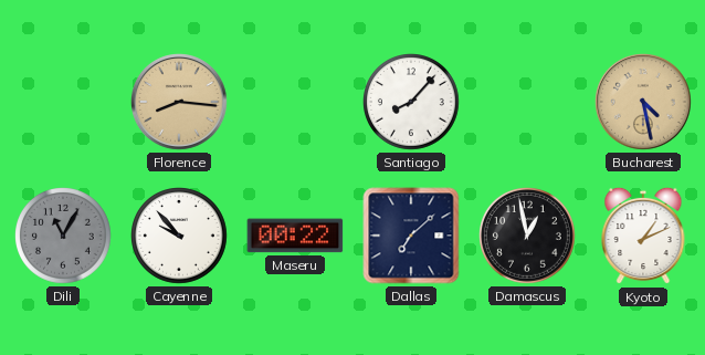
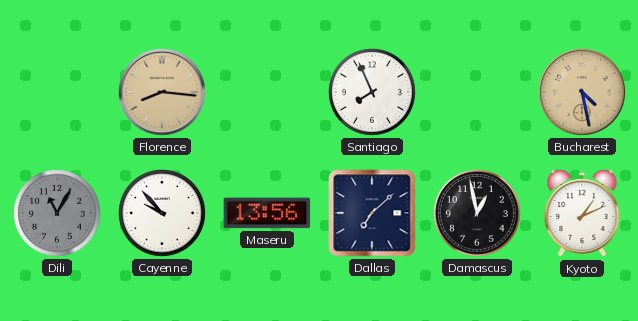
Santiago: 8:07 -> 7:56
Maseru: 00:22 -> 13:56
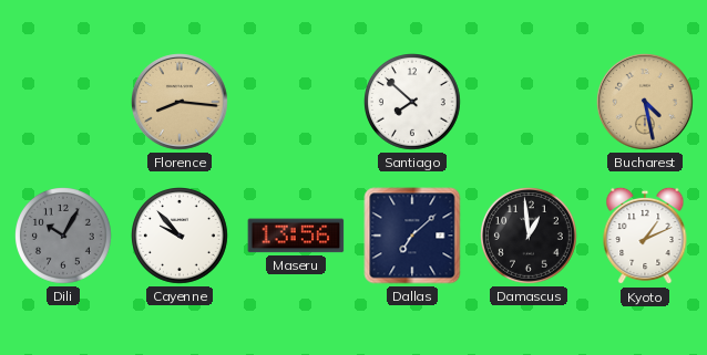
Santiago: 7:56 -> 7:52
Dili: 11:05 -> 10:05
Damascus: 12:58 -> 12:59
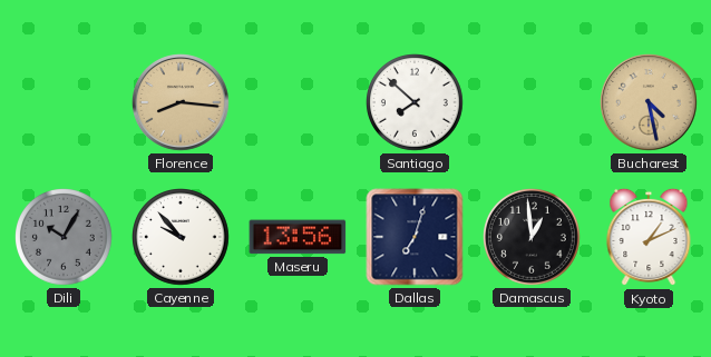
Dallas: 7:08 -> 7:03
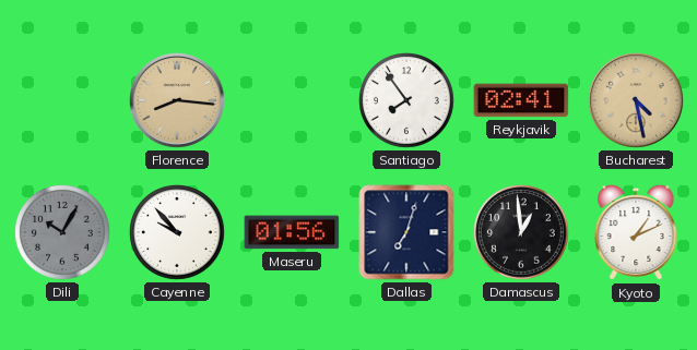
Santiago: 7:52 -> 7:54
Reykjavik: none -> 02:41
Maseru: 13:56 -> 01:56
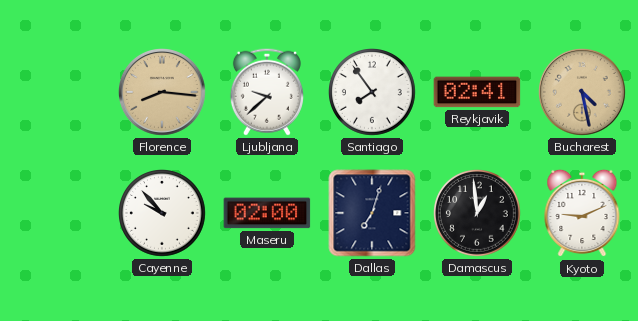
Ljubljana: none -> 9:38
Dili: 10:05 -> none
Maseru: 01:56 -> 02:00
Kyoto: 1:11 -> 9:11
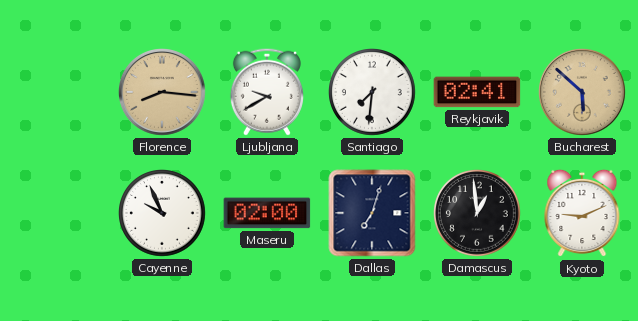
Ljubljana: 9:38 -> 9:40
Santiago: 7:54 -> 7:31
Bucharest: 4:28 -> 5:52
Cayenne: 9:53 -> 9:56
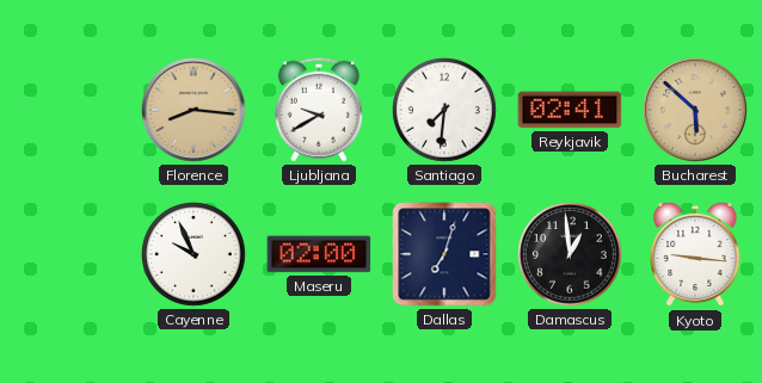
Kyoto: 9:11 -> 9:16
